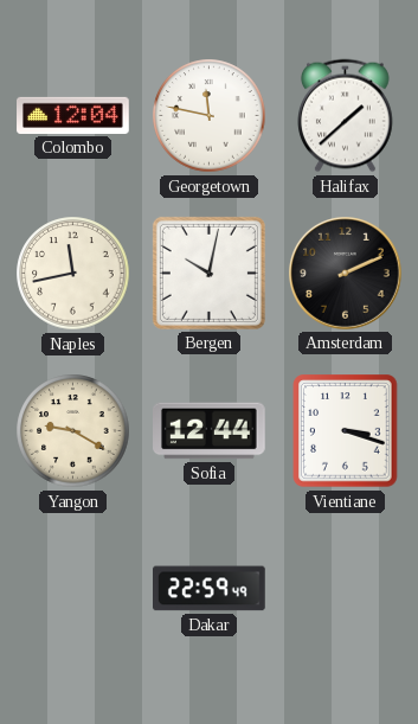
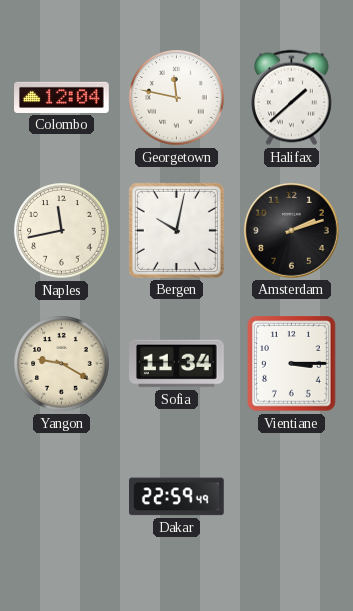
Amsterdam: 2:11 -> 2:12
Sofia: 12:44 -> 11:34
Vientiane: 3:18 -> 3:15
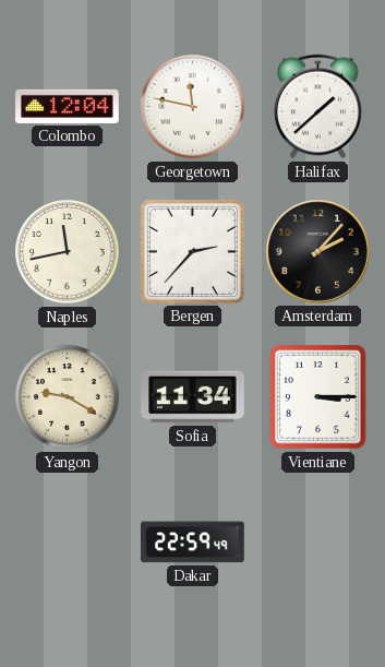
Bergen: 10:02 -> 2:37
Amsterdam: 2:12 -> 2:07
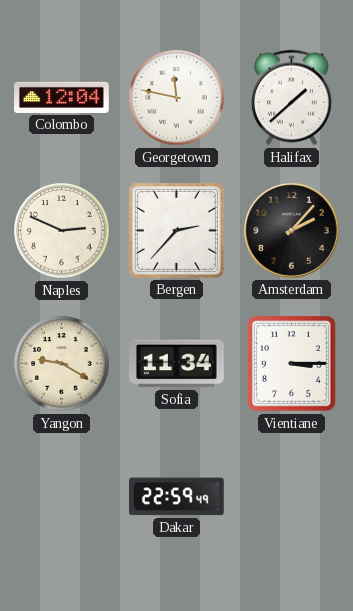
Naples: 11:43 -> 2:49
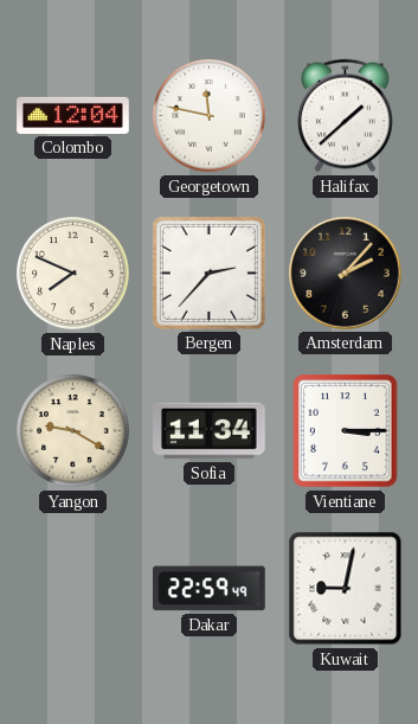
Naples: 2:49 -> 7:49
Kuwait: none -> 9:02
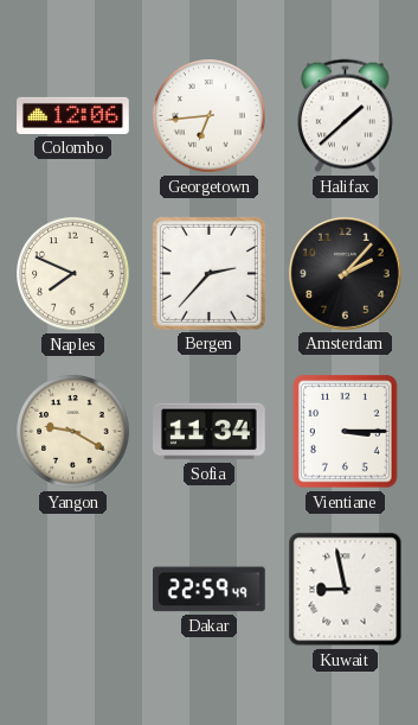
Colombo: 12:04 -> 12:06
Georgetown: 11:47 -> 6:44
Kuwait: 9:02 -> 8:58
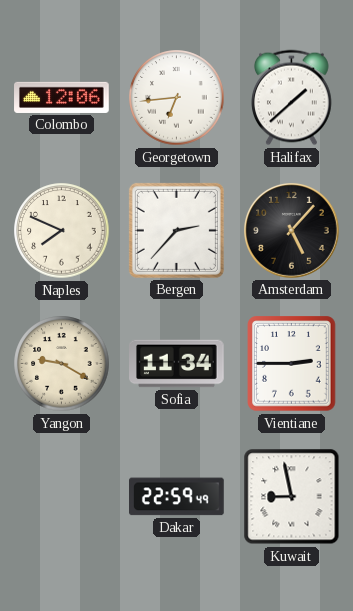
Amsterdam: 2:07 -> 5:07
Vientiane: 3:15 -> 2:45
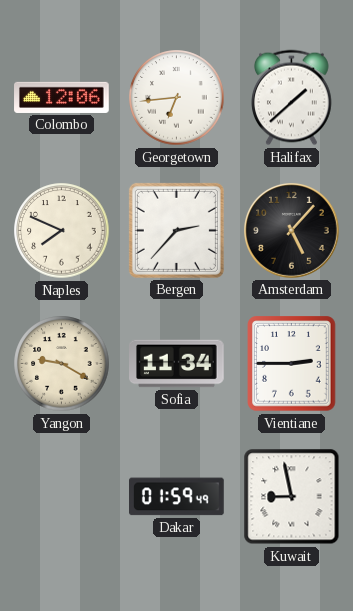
Dakar: 22:59 -> 01:59
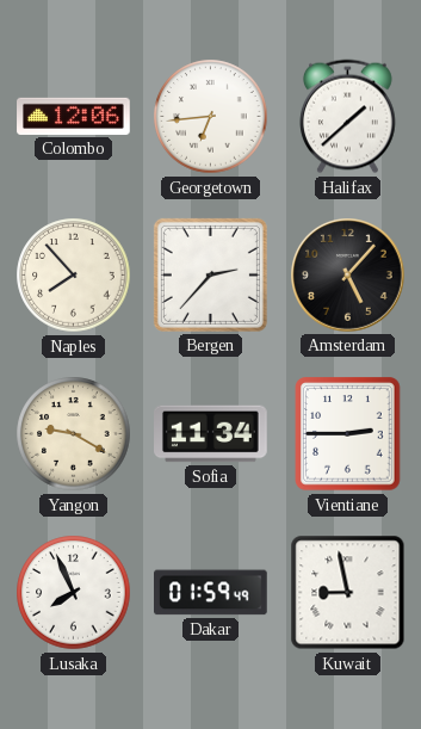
Naples: 7:49 -> 7:53
Lusaka: none -> 7:56
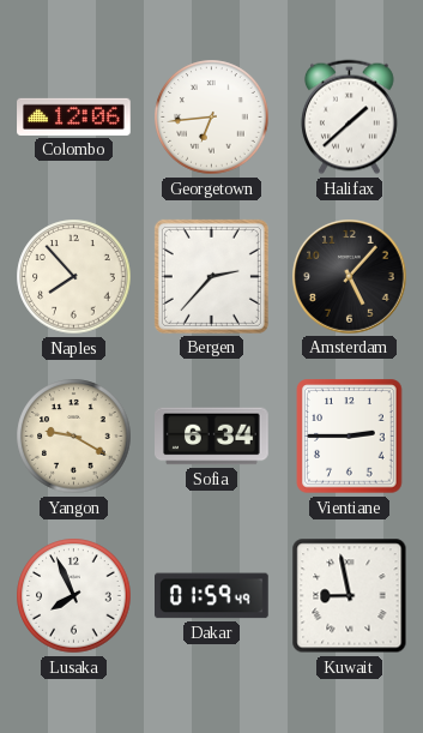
Sofia: 11:34 -> 6:34
